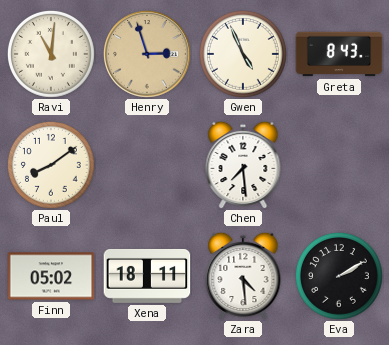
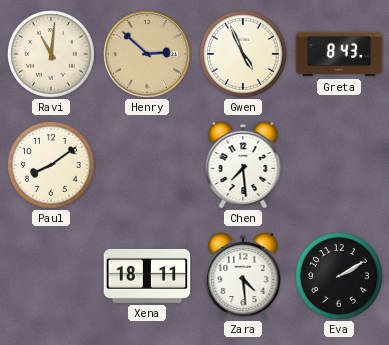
Henry: 2:57 -> 2:52
Finn: 05:02 -> none
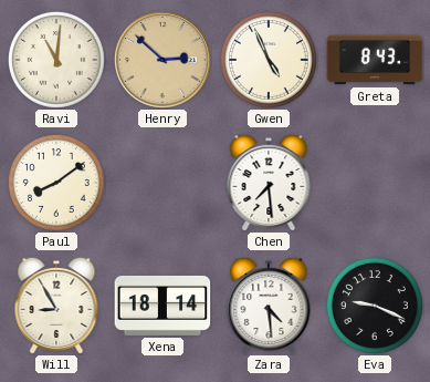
Will: none -> 8:55
Xena: 18:11 -> 18:14
Eva: 2:10 -> 9:19
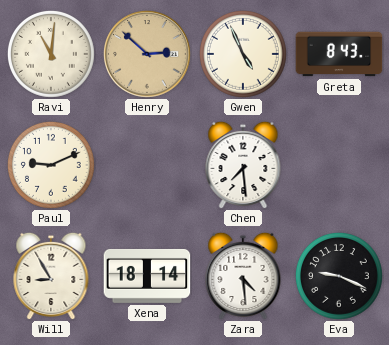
Paul: 8:09 -> 9:11
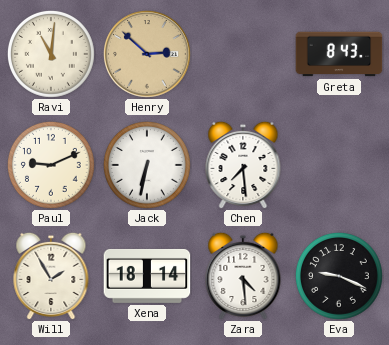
Gwen: 4:56 -> none
Jack: none -> 6:32
Will: 8:55 -> 1:55
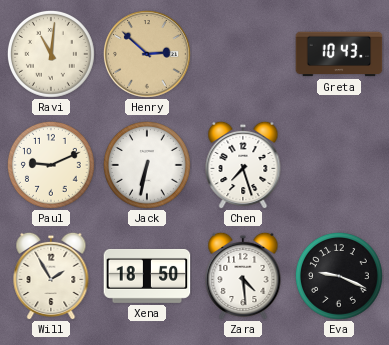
Greta: 8:43 -> 10:43
Chen: 7:29 -> 7:27
Xena: 18:14 -> 18:50
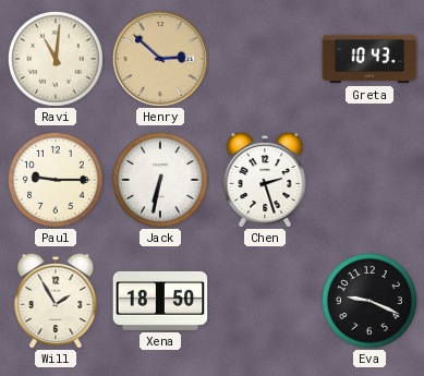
Paul: 9:11 -> 9:15
Chen: 7:27 -> 2:27
Zara: 4:29 -> none
